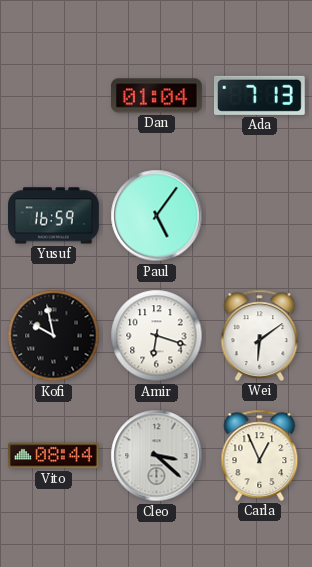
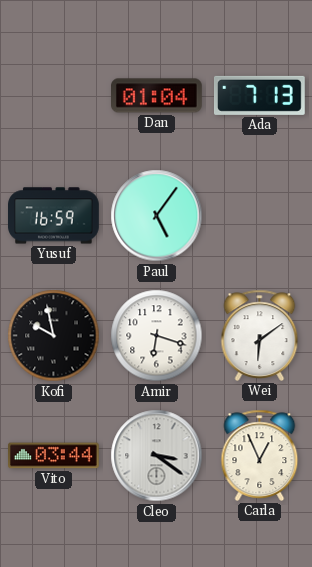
Vito: 08:44 -> 03:44
Cleo: 3:22 -> 3:21
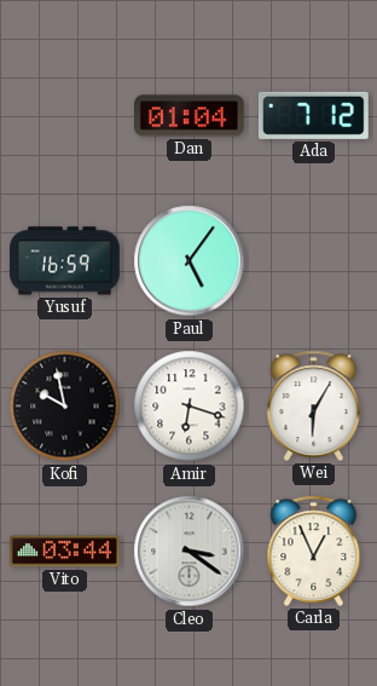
Ada: 7:13 -> 7:12
Wei: 6:09 -> 6:05
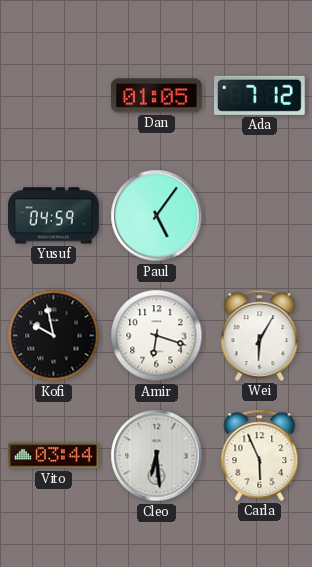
Dan: 01:04 -> 01:05
Yusuf: 16:59 -> 04:59
Cleo: 3:21 -> 6:29
Carla: 12:56 -> 5:56
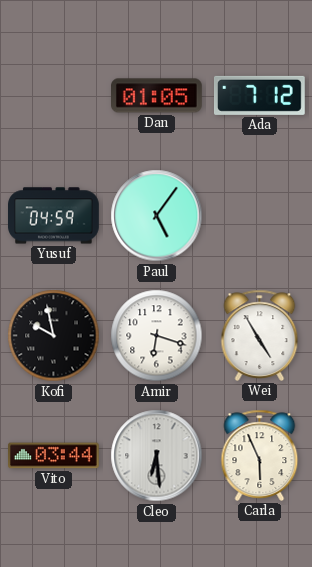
Wei: 6:05 -> 4:55
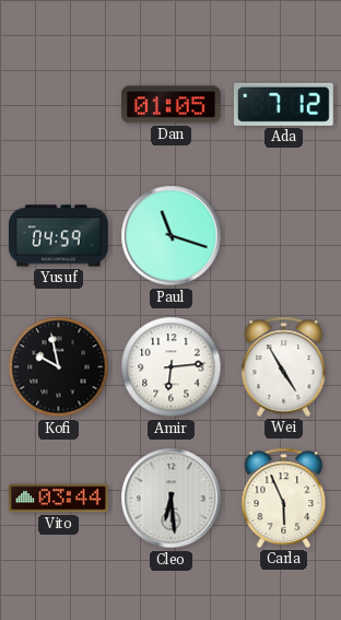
Paul: 5:06 -> 11:18
Amir: 6:18 -> 6:14
